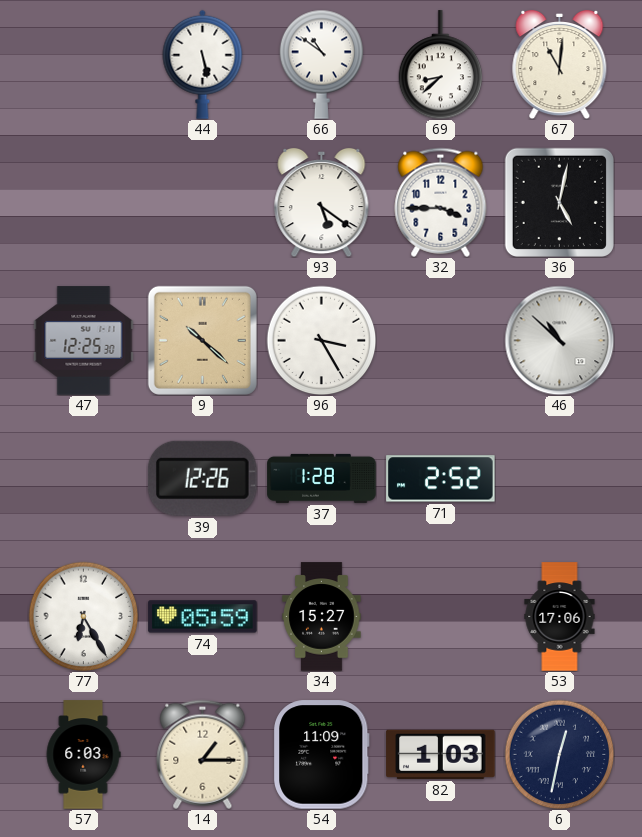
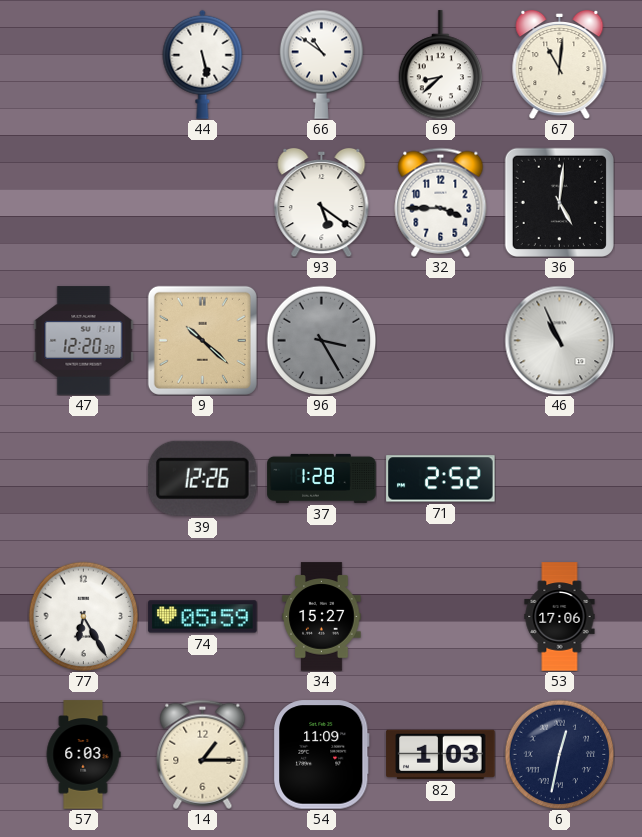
36: 5:02 -> 5:01
47: 12:25 -> 12:20
96 dial: white -> grey
46: 10:52 -> 10:56
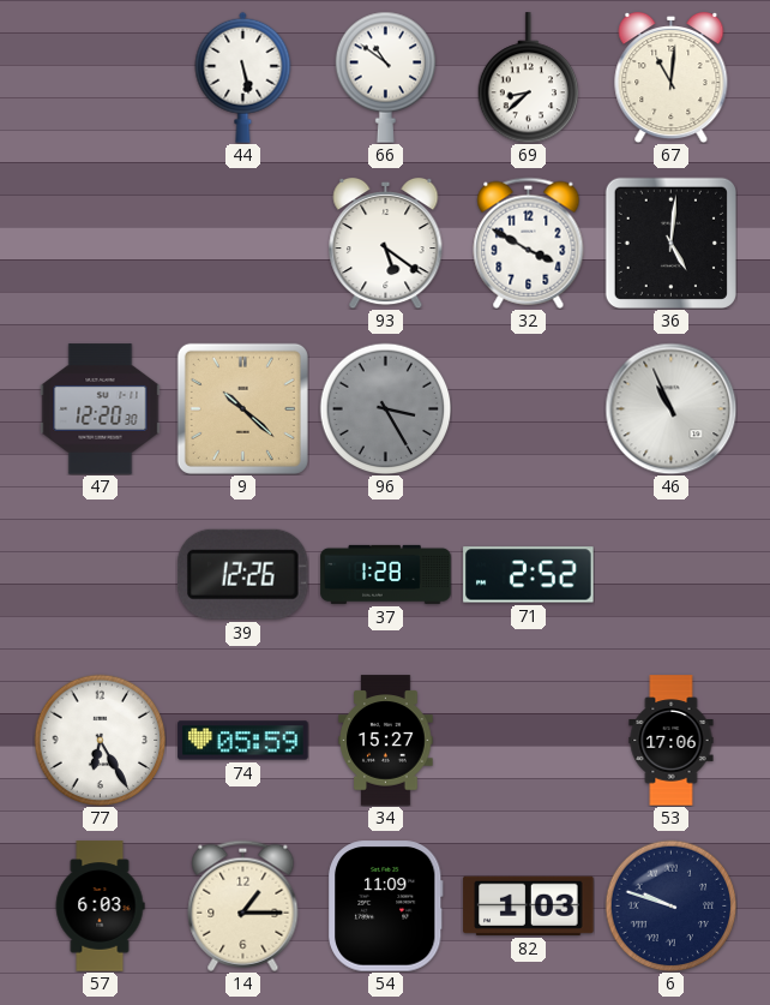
32: 3:45 -> 3:50
6: 12:32 -> 9:48
